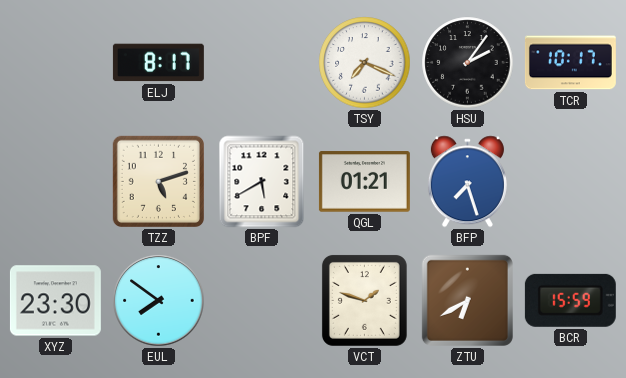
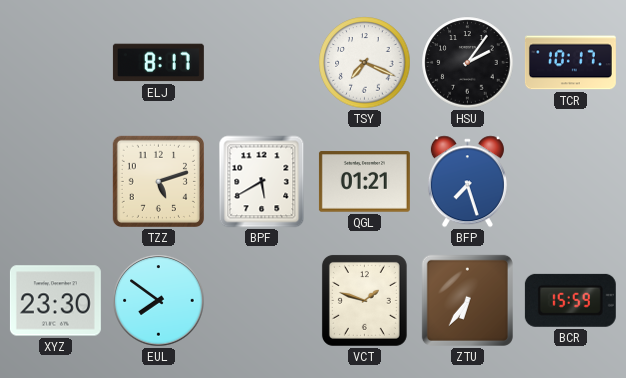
ZTU: 6:40 -> 6:36
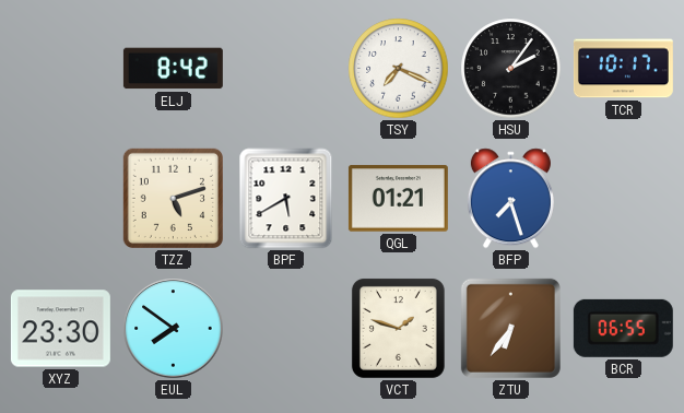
ELJ: 8:17 -> 8:42
BCR: 15:59 -> 06:55
